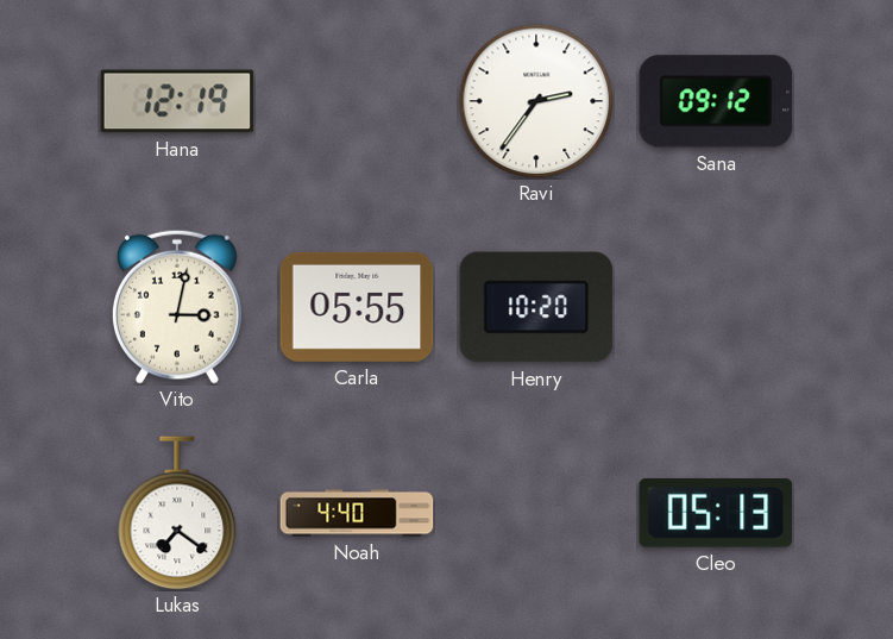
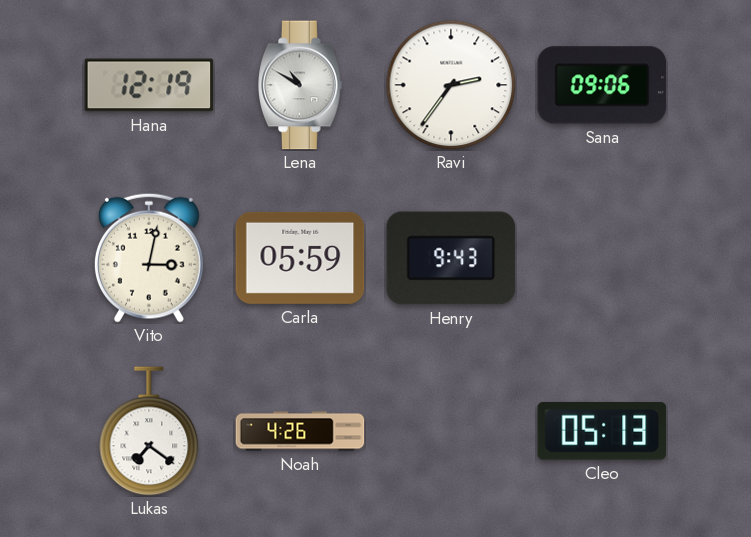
Lena: none -> 10:50
Sana: 09:12 -> 09:06
Carla: 05:55 -> 05:59
Henry: 10:20 -> 9:43
Noah: 4:40 -> 4:26
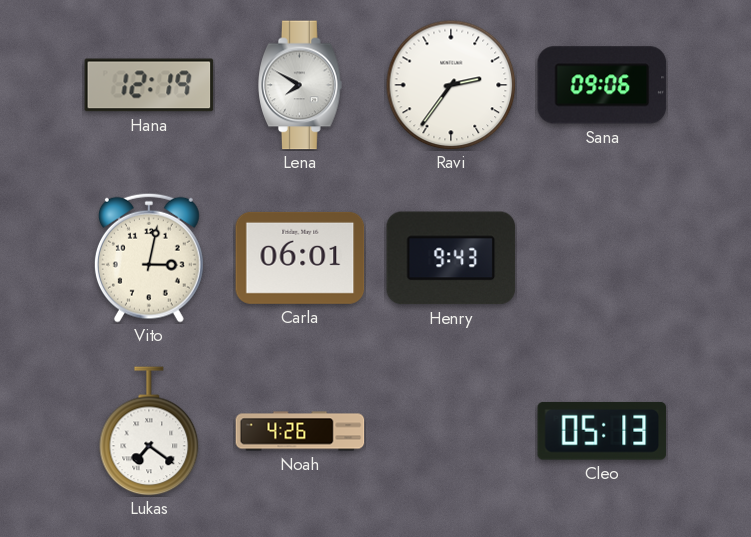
Lena: 10:50 -> 7:50
Carla: 05:59 -> 06:01
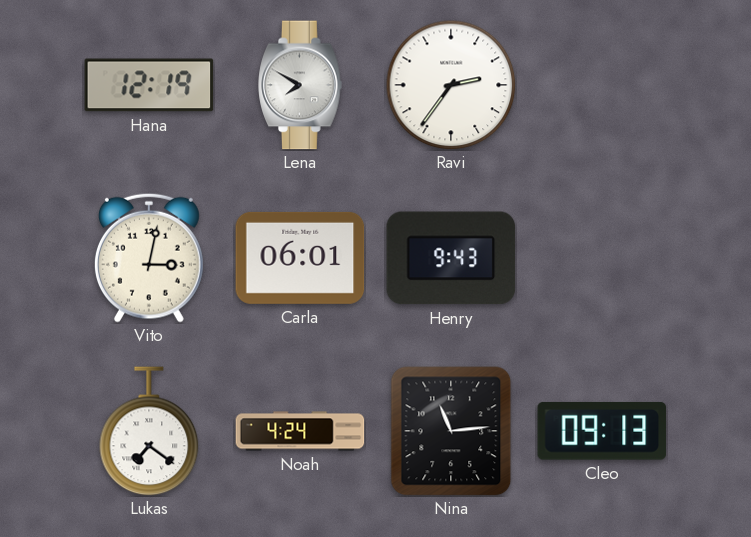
Sana: 09:06 -> none
Noah: 4:26 -> 4:24
Nina: none -> 11:14
Cleo: 05:13 -> 09:13
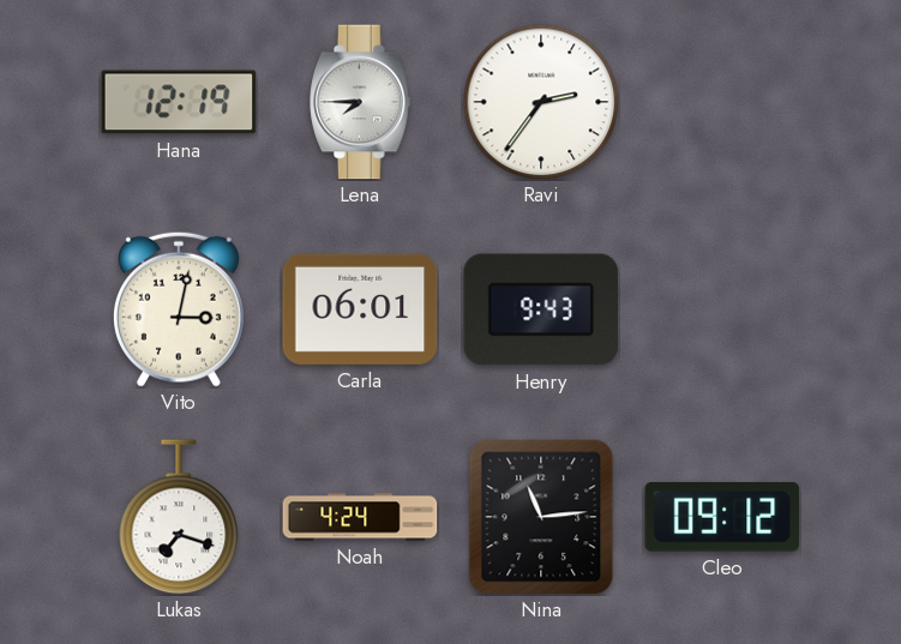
Lena: 7:50 -> 7:45
Lukas: 7:21 -> 7:18
Cleo: 09:13 -> 09:12
